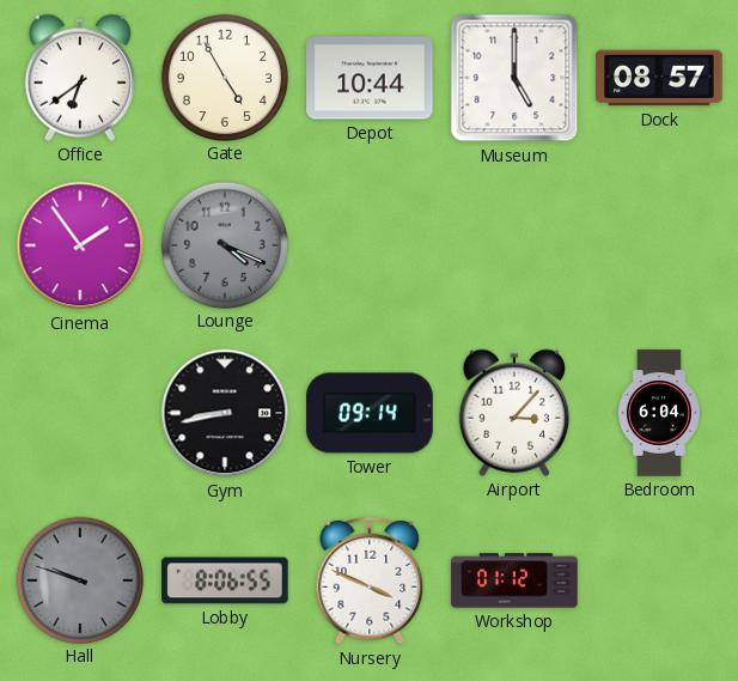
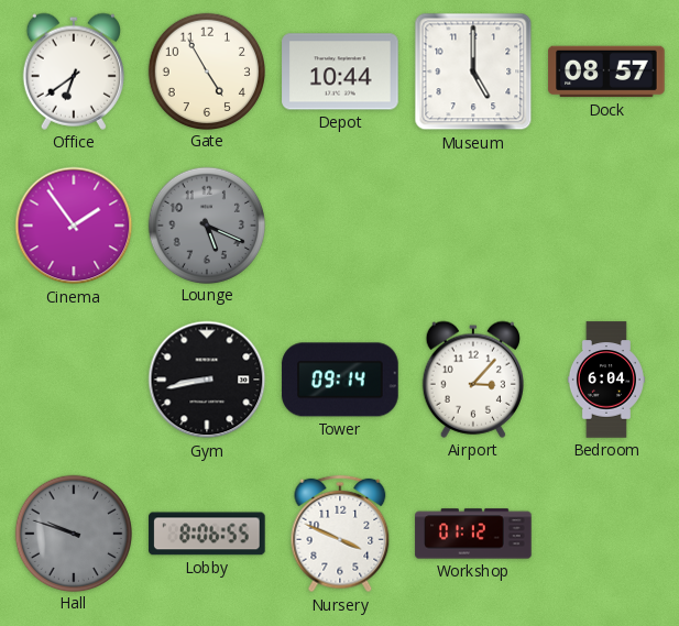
Lounge: 4:19 -> 5:19
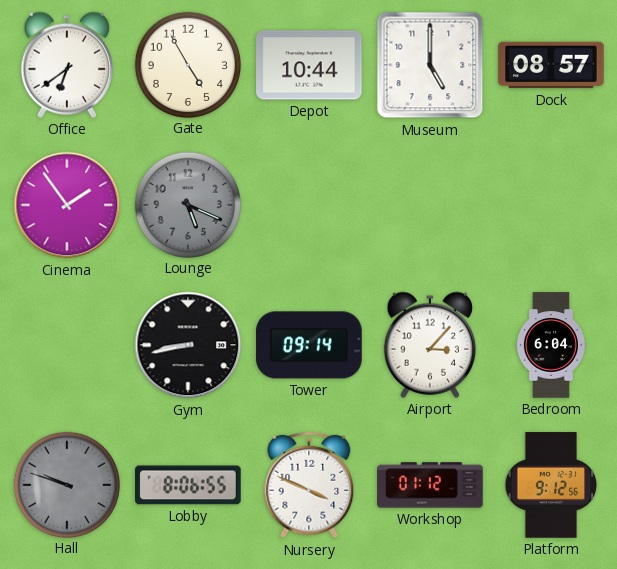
Platform: none -> 9:12
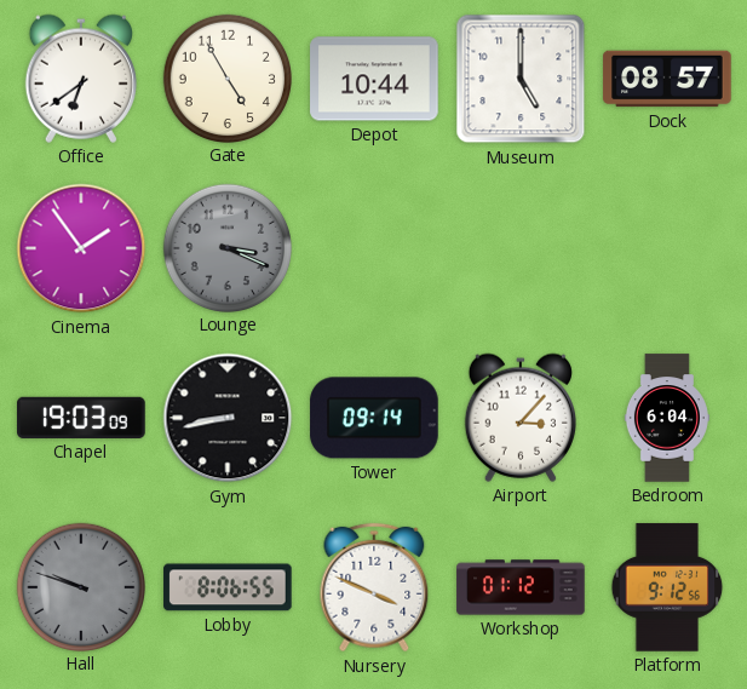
Lounge: 5:19 -> 3:19
Chapel: none -> 19:03
